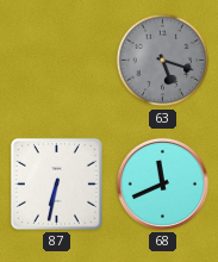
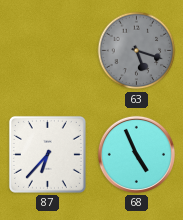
87: 6:32 -> 6:37
68: 11:41 -> 4:56
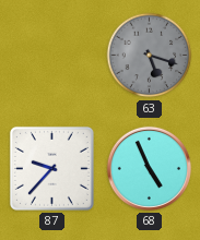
87: 6:37 -> 9:37
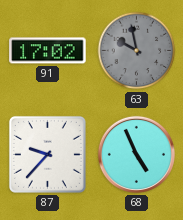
91: none -> 17:02
63: 5:18 -> 9:58
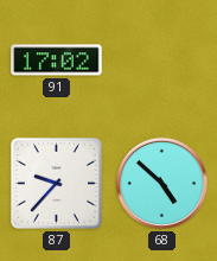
63: 9:58 -> none
68: 4:56 -> 4:52
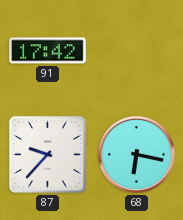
91: 17:02 -> 17:42
68: 4:52 -> 6:17
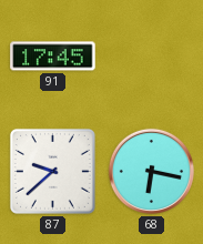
91: 17:42 -> 17:45
87: 9:37 -> 9:38
